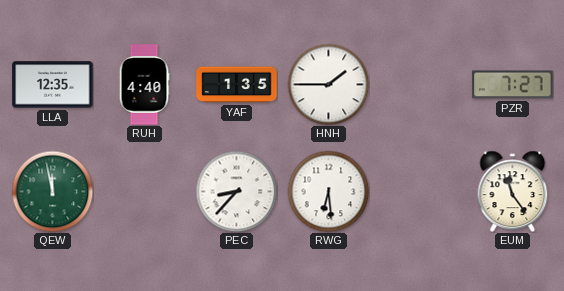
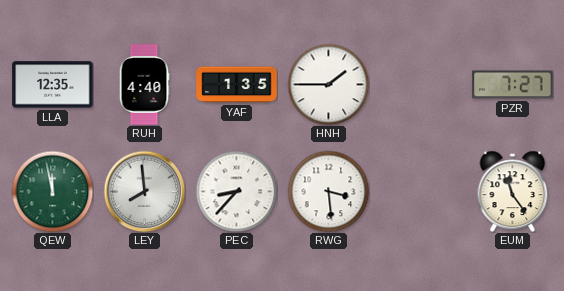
LEY: none -> 7:59
RWG: 6:29 -> 3:29
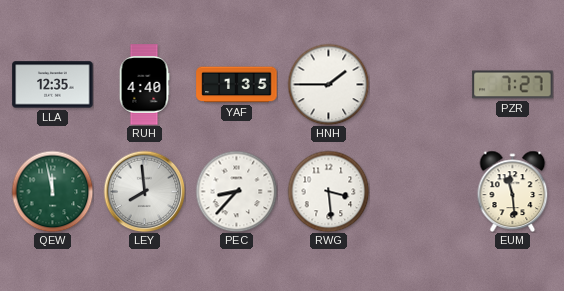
EUM: 11:24 -> 11:29
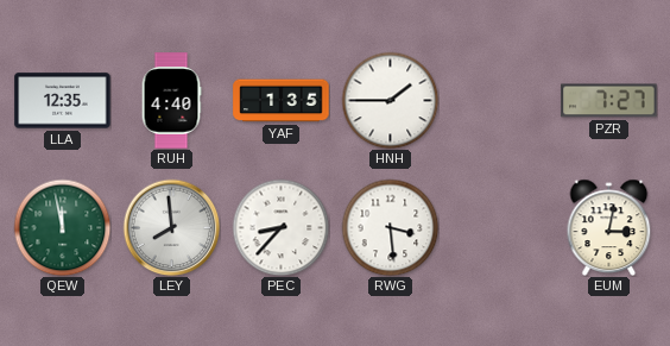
EUM: 11:29 -> 3:02
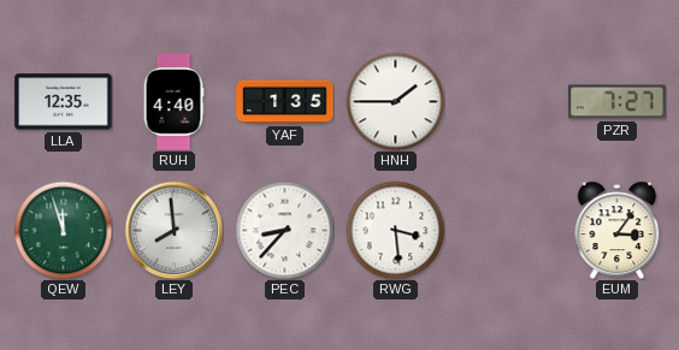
QEW: 11:58 -> 11:57
EUM: 3:02 -> 3:06
